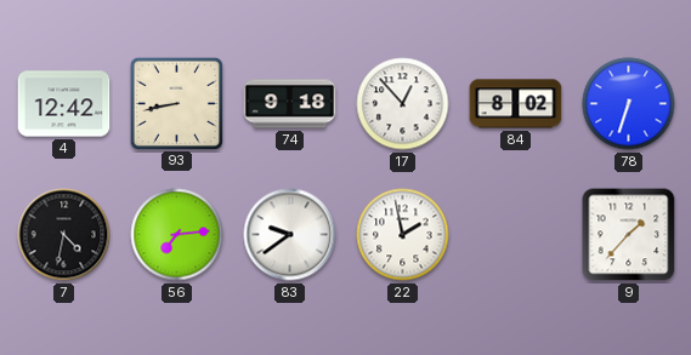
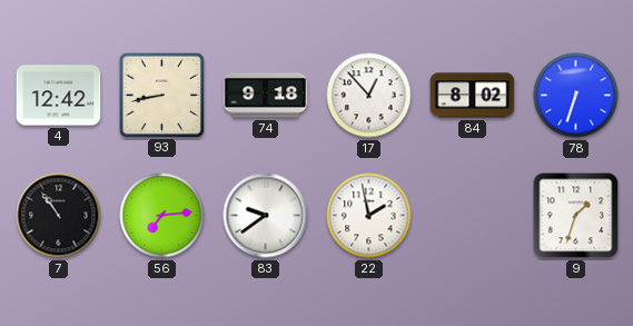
7: 4:32 -> 10:54
9: 1:37 -> 1:33
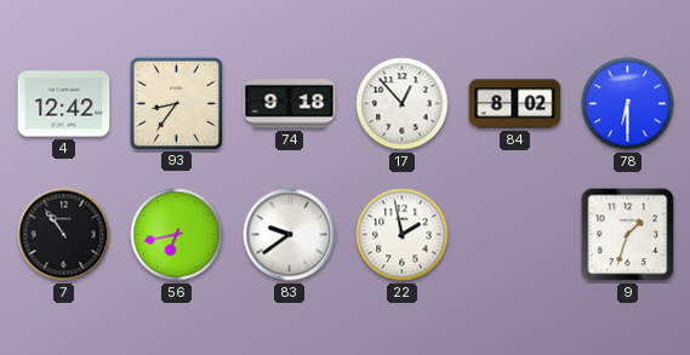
93: 8:43 -> 8:36
78: 6:33 -> 6:30
56: 7:14 -> 6:43
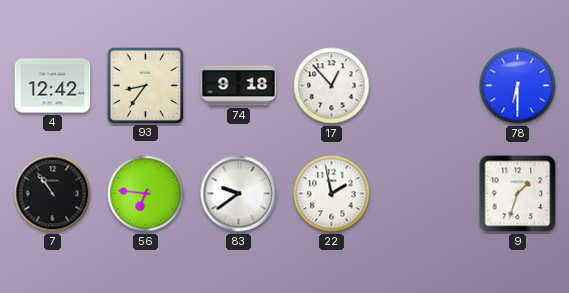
84: 8:02 -> none
56: 6:43 -> 6:46
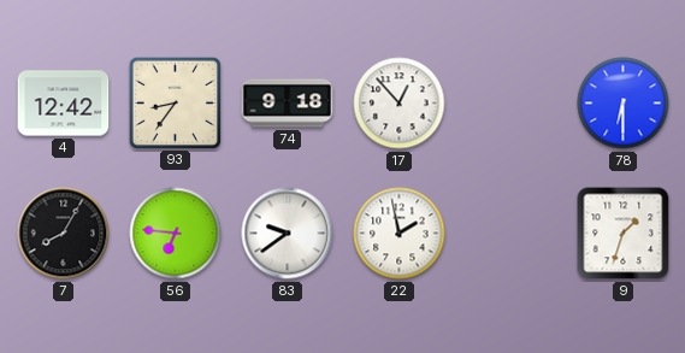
7: 10:54 -> 8:05
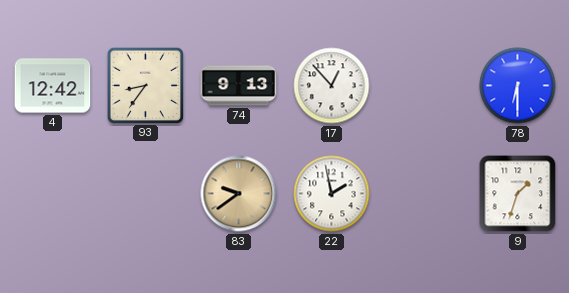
74: 9:18 -> 9:13
7: 8:05 -> none
56: 6:46 -> none
83 dial: white -> champagne
